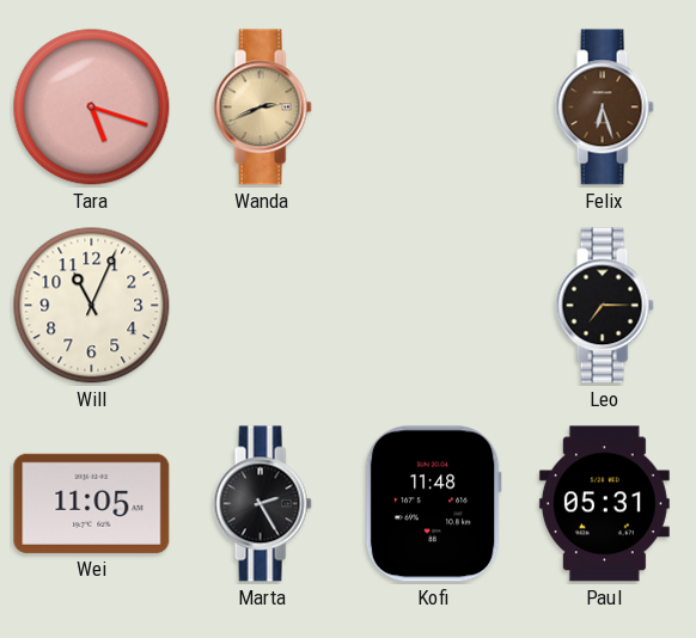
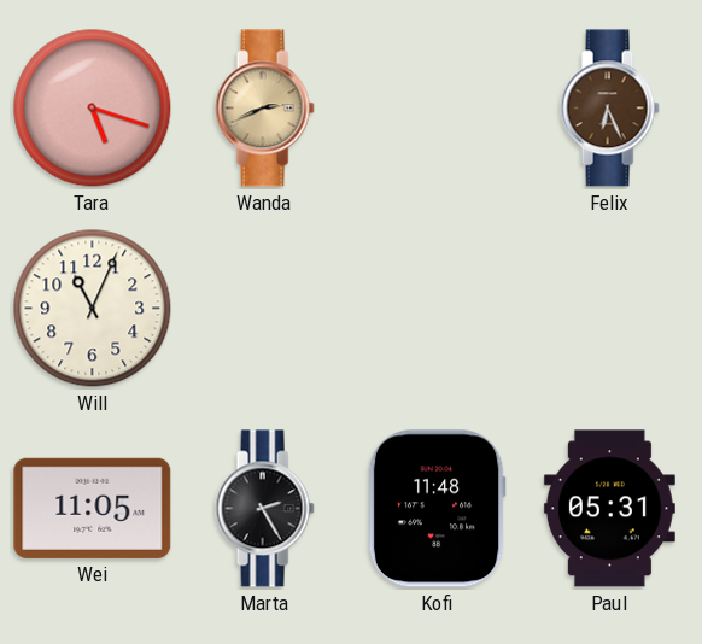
Felix: 6:27 -> 6:26
Leo: 7:15 -> none
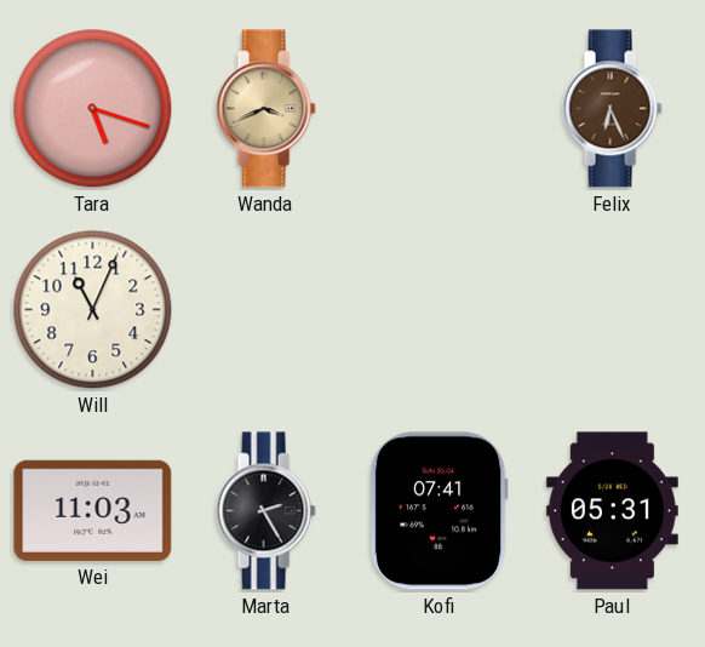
Wanda: 2:41 -> 3:41
Wei: 11:05 -> 11:03
Kofi: 11:48 -> 07:41
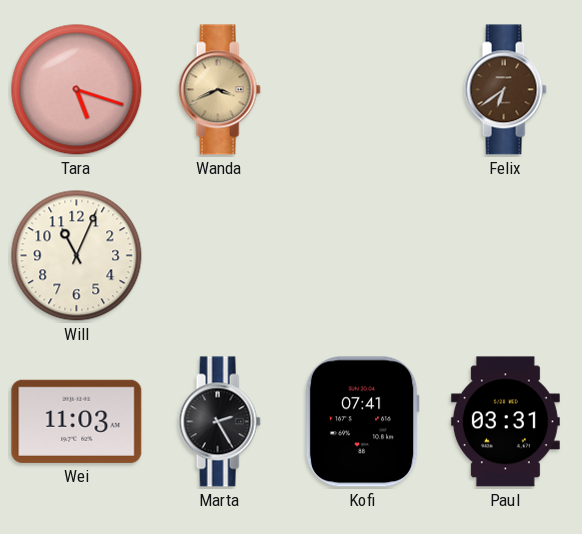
Felix: 6:26 -> 6:39
Paul: 05:31 -> 03:31
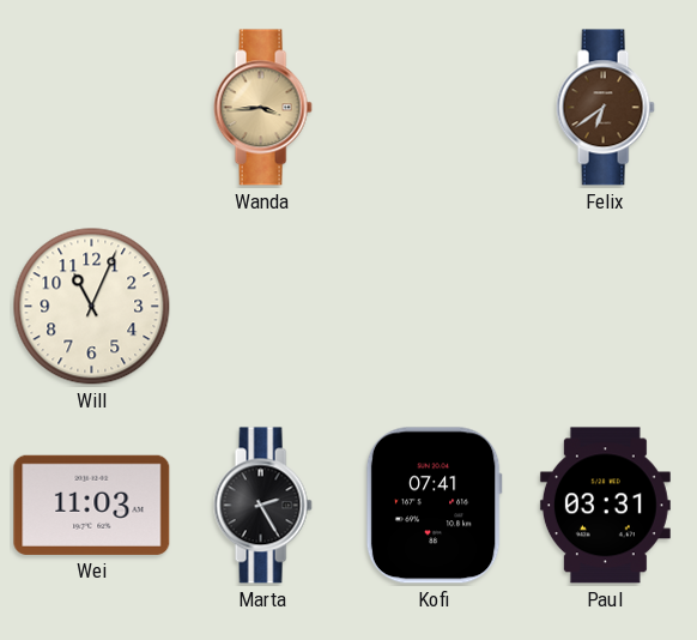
Tara: 5:18 -> none
Wanda: 3:41 -> 3:44
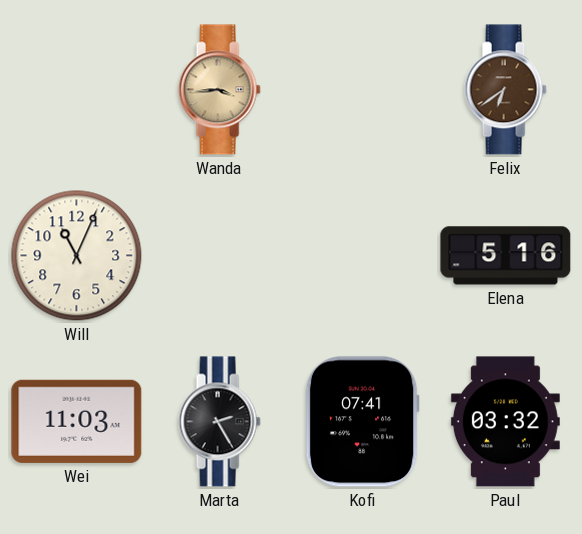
Elena: none -> 5:16
Paul: 03:31 -> 03:32
